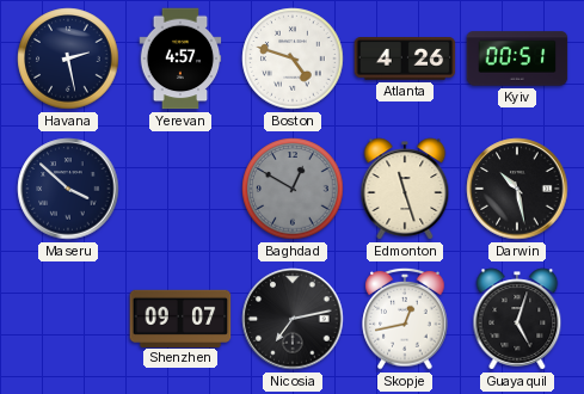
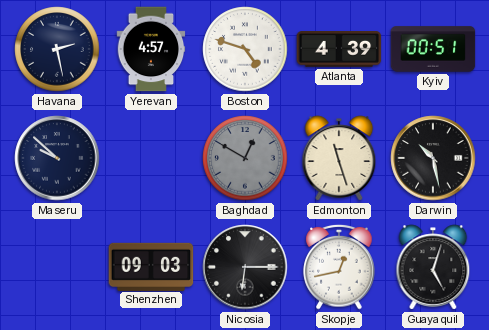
Atlanta: 4:26 -> 4:39
Maseru: 3:52 -> 9:52
Shenzhen: 09:07 -> 09:03
Nicosia: 7:13 -> 6:15
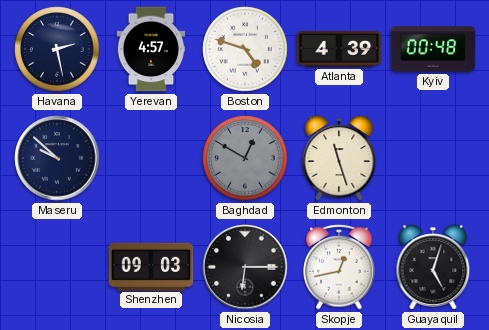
Kyiv: 00:51 -> 00:48
Darwin: 10:28 -> none
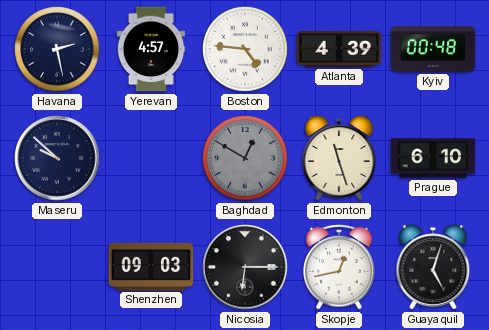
Boston: 4:48 -> 4:46
Prague: none -> 6:10
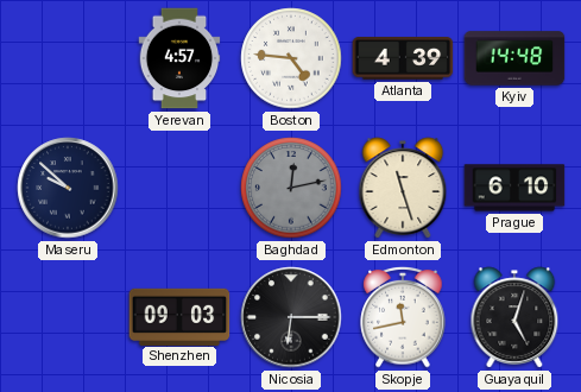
Havana: 2:28 -> none
Kyiv: 00:48 -> 14:48
Baghdad: 12:50 -> 12:13
Skopje: 12:43 -> 11:43
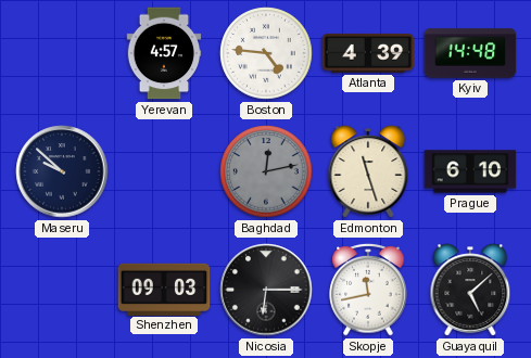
Guayaquil: 5:03 -> 5:08
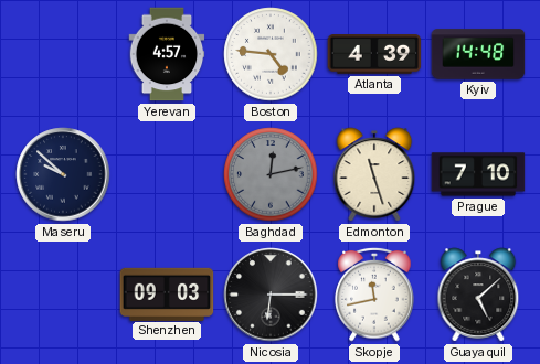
Prague: 6:10 -> 7:10
